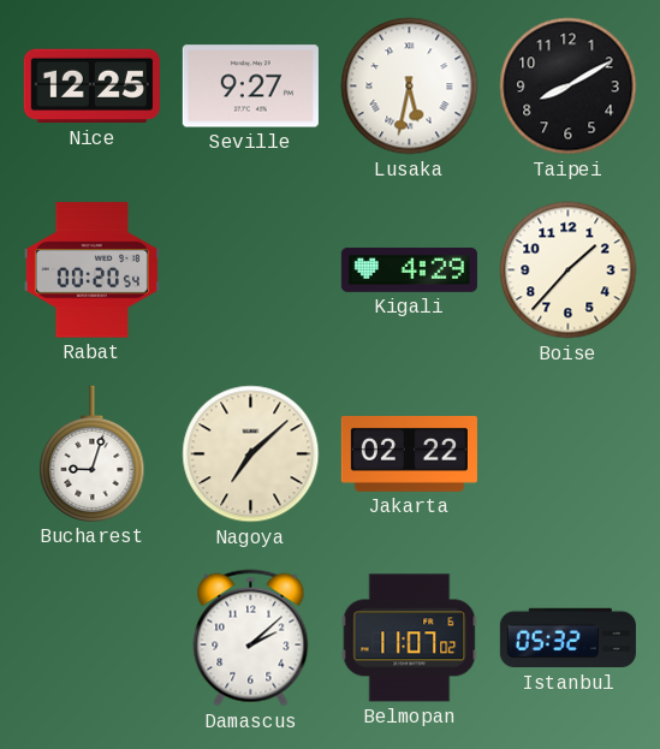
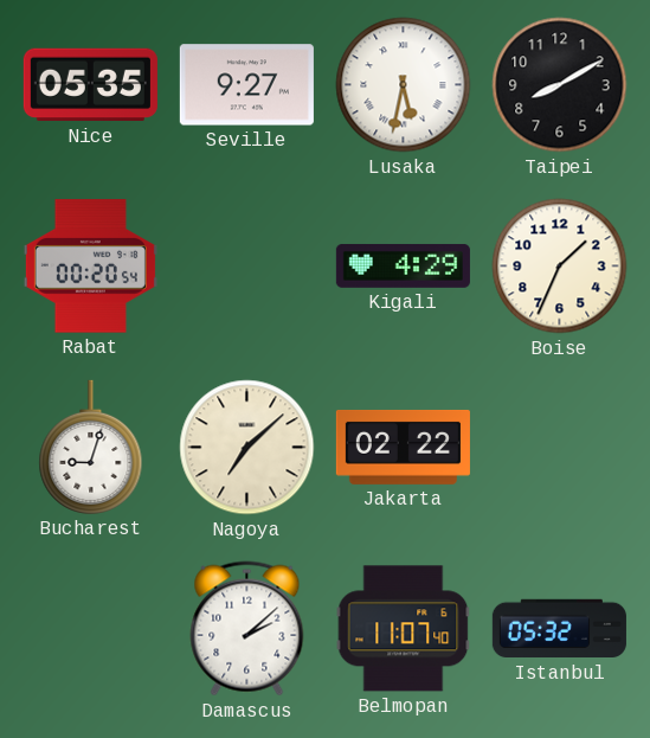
Nice: 12:25 -> 05:35
Boise: 1:37 -> 1:34
Belmopan: 11:07:02 -> 11:07:40
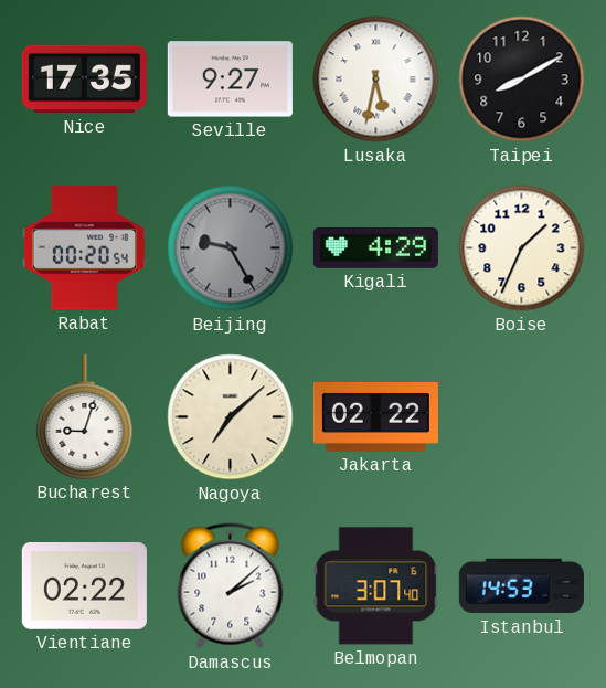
Nice: 05:35 -> 17:35
Beijing: none -> 9:25
Vientiane: none -> 02:22
Belmopan: 11:07 -> 3:07
Istanbul: 05:32 -> 14:53
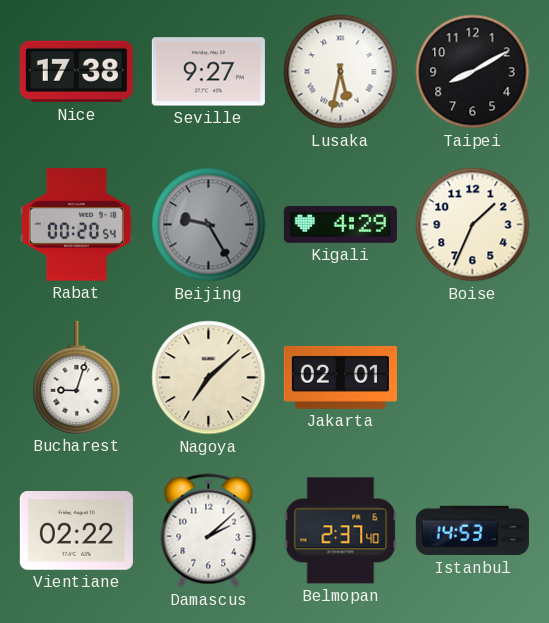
Nice: 17:35 -> 17:38
Jakarta: 02:22 -> 02:01
Belmopan: 3:07 -> 2:37
